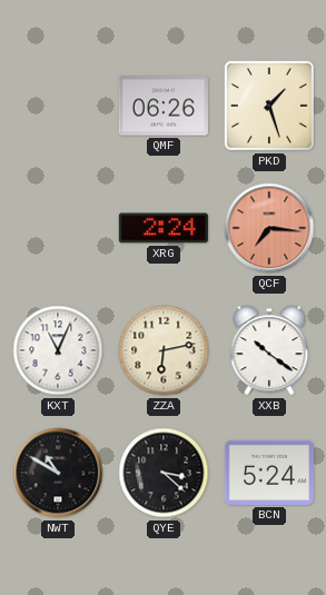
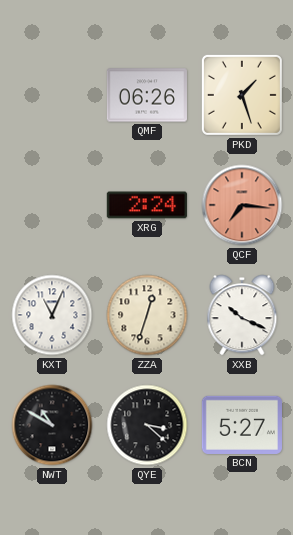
ZZA: 6:13 -> 12:33
XXB: 10:21 -> 10:19
BCN: 5:24 -> 5:27
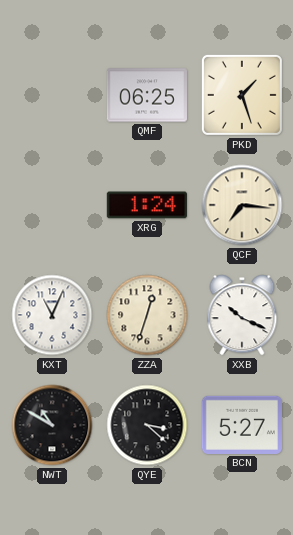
QMF: 06:26 -> 06:25
XRG: 2:24 -> 1:24
QCF dial: salmon -> cream
